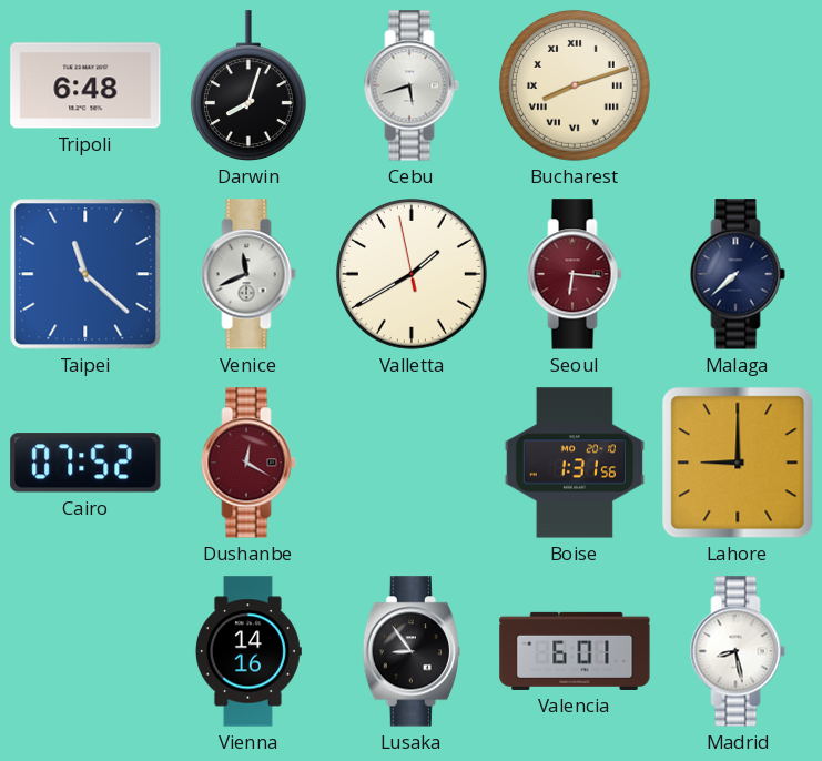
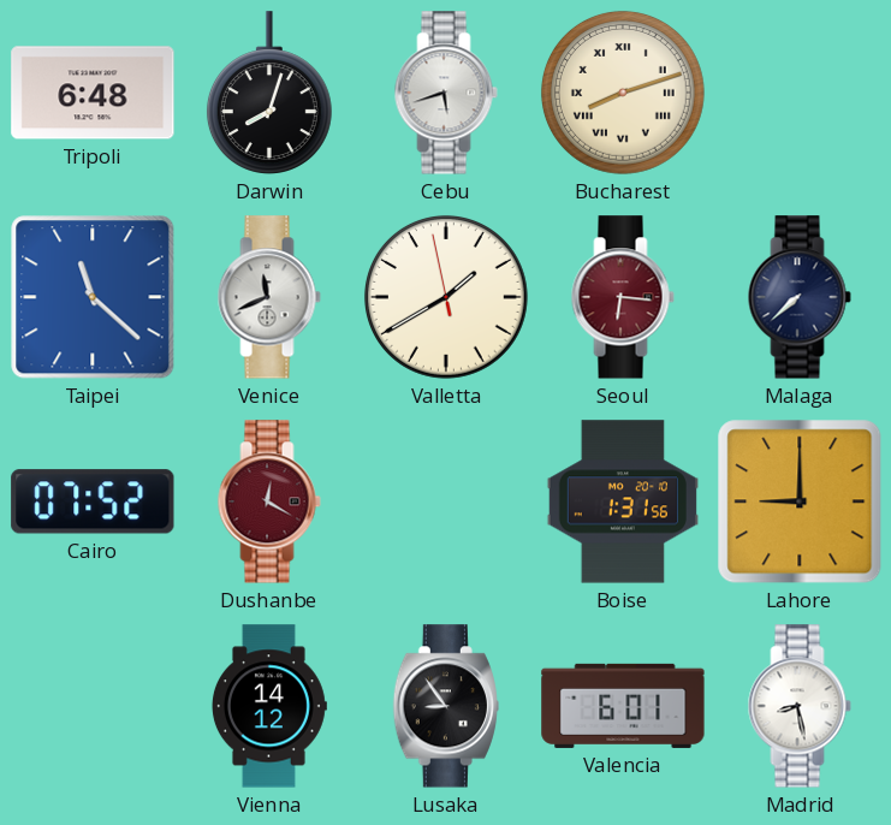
Vienna: 14:16 -> 14:12
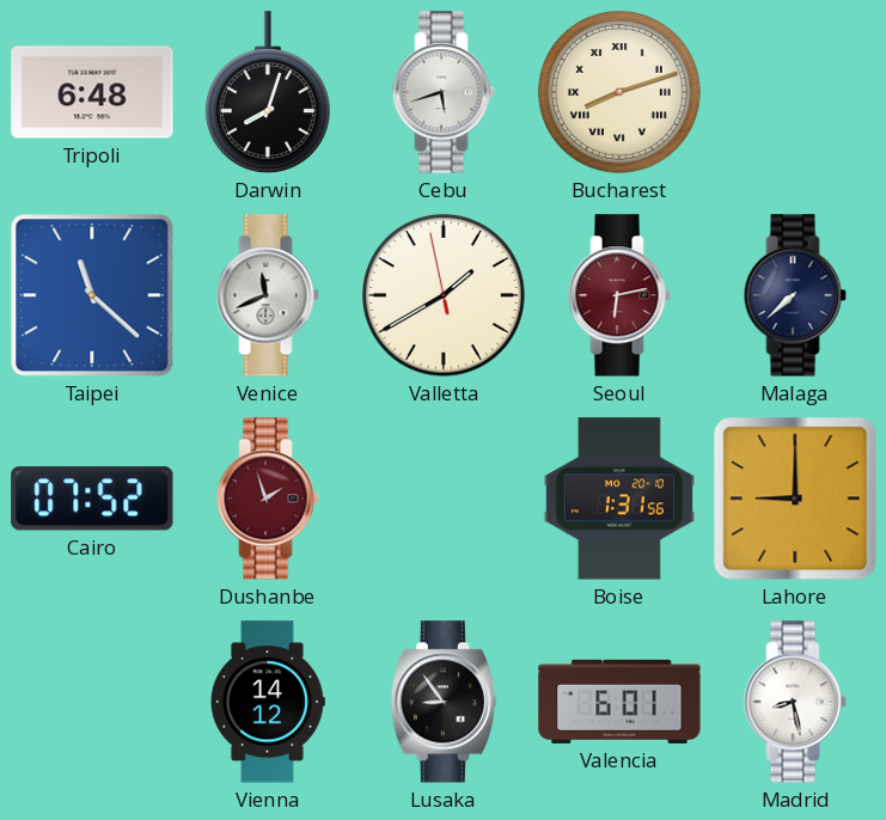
Seoul: 6:16 -> 6:13
Dushanbe: 12:20 -> 1:57
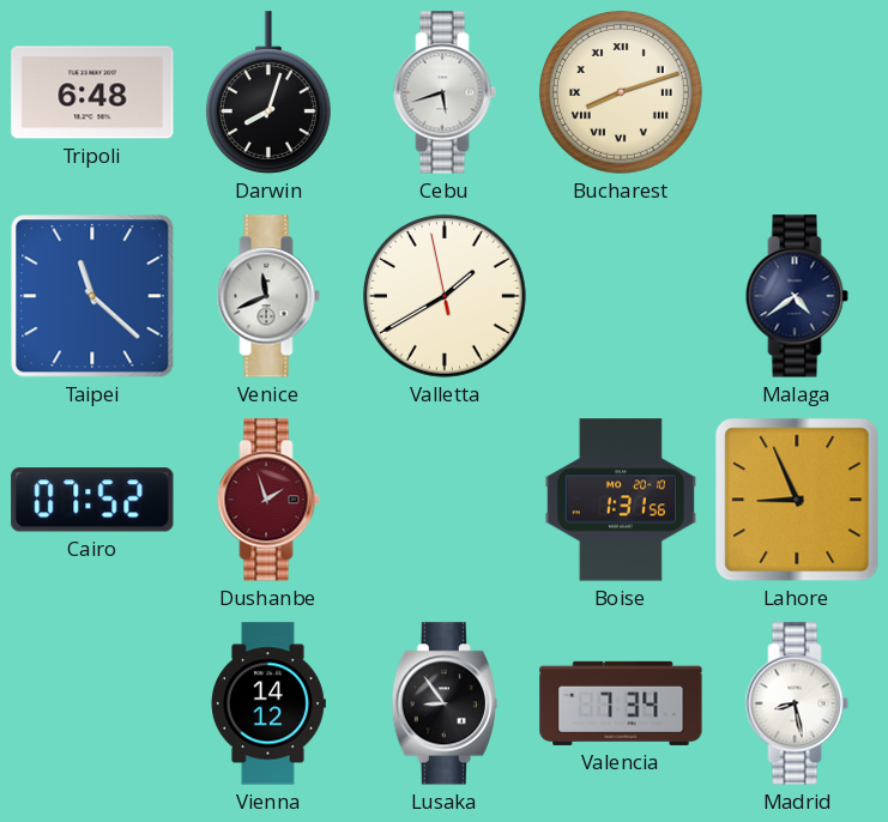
Seoul: 6:13 -> none
Malaga: 7:38 -> 4:39
Lahore: 9:00 -> 8:56
Valencia: 6:01 -> 7:34
